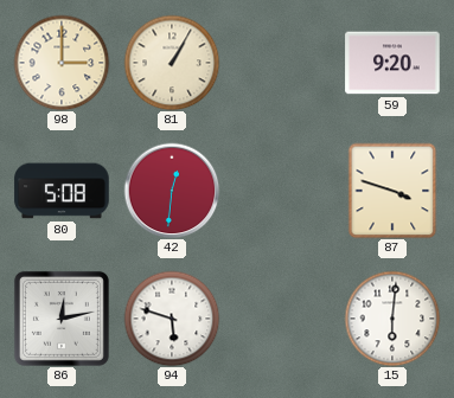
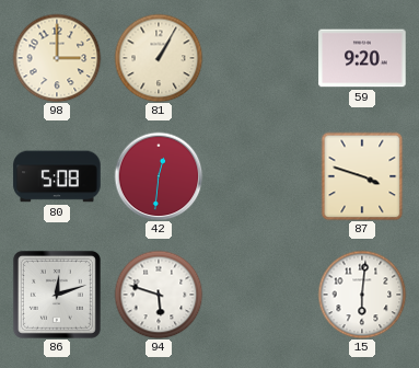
86: 12:13 -> 12:12
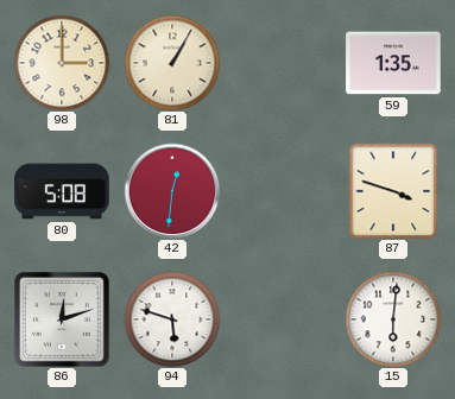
59: 9:20 -> 1:35
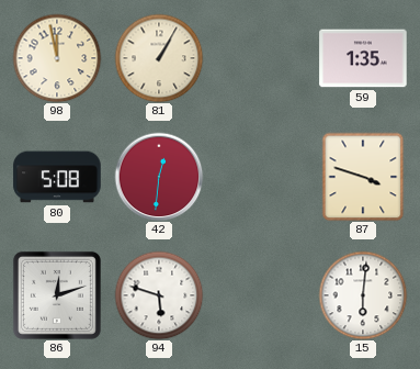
98: 3:00 -> 11:58
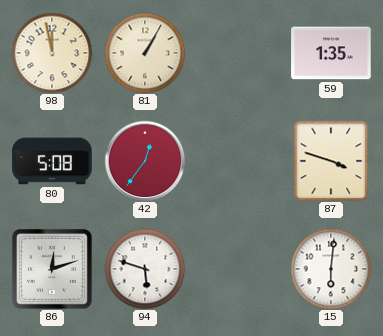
42: 12:31 -> 12:36
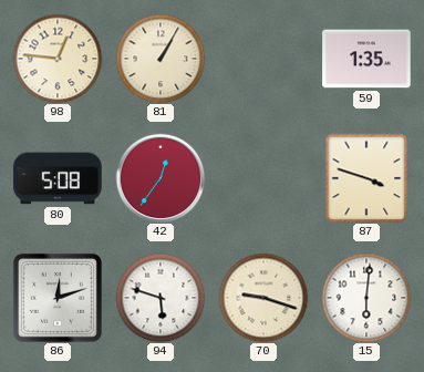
98: 11:58 -> 12:46
70: none -> 9:18
